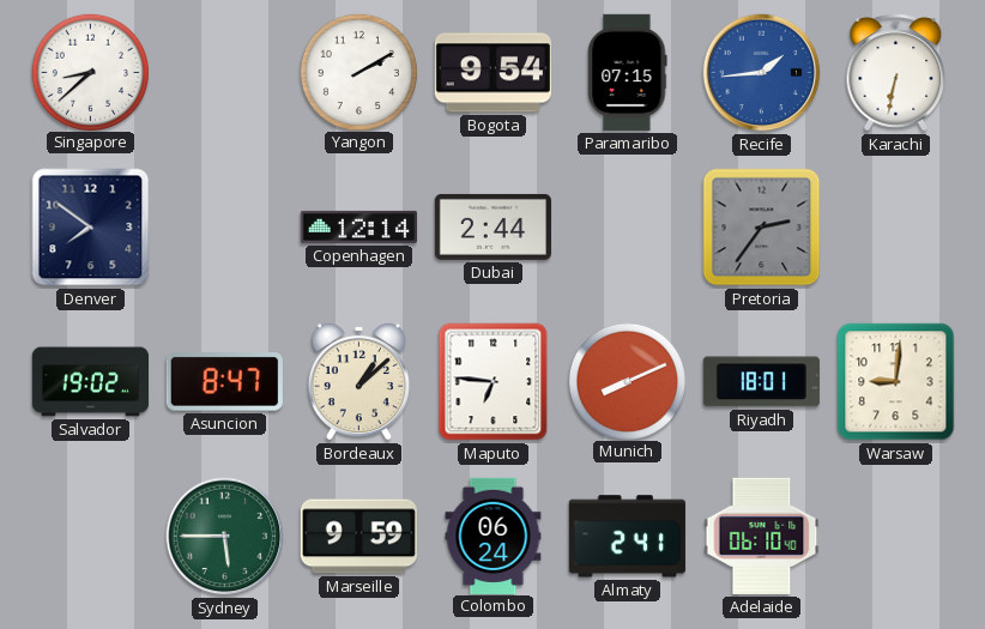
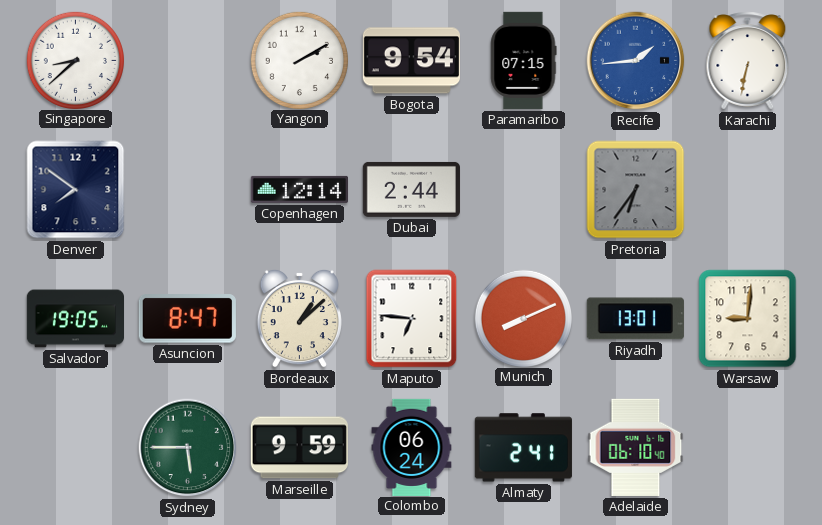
Pretoria: 2:36 -> 6:36
Salvador: 19:02 -> 19:05
Riyadh: 18:01 -> 13:01
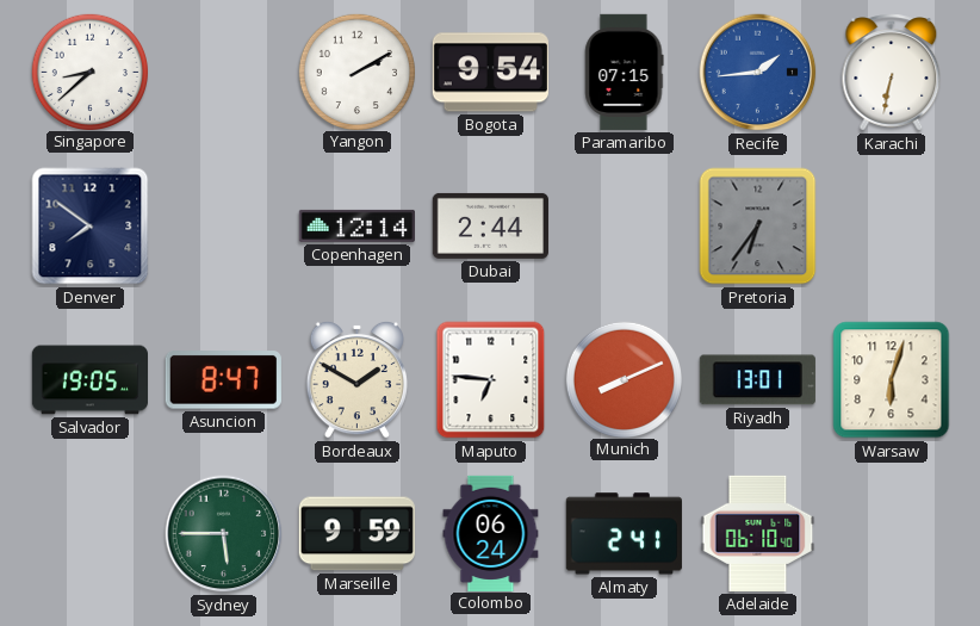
Bordeaux: 1:08 -> 1:50
Warsaw: 9:01 -> 6:03
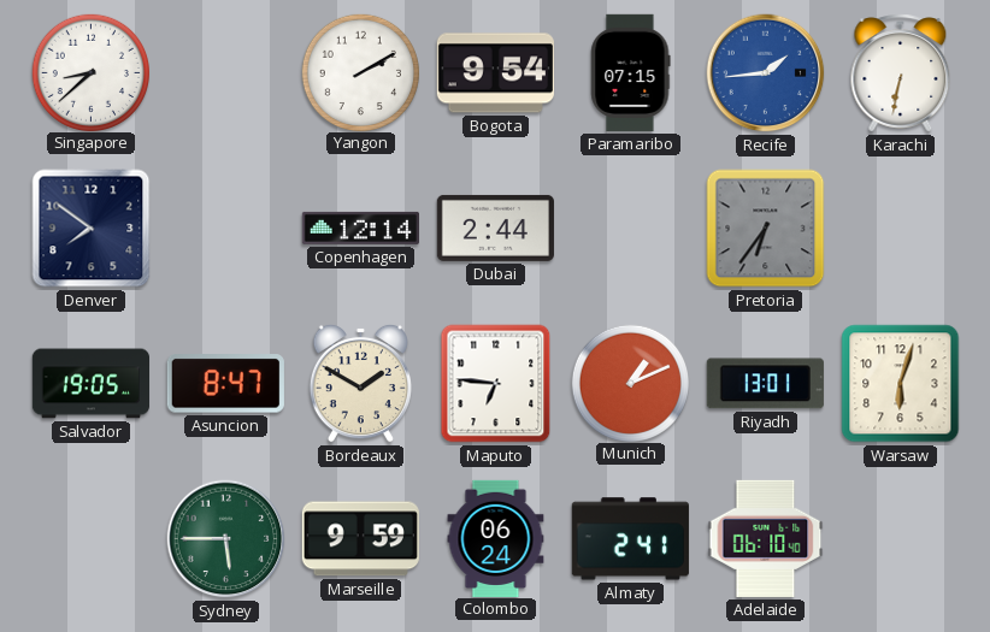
Munich: 8:11 -> 1:11
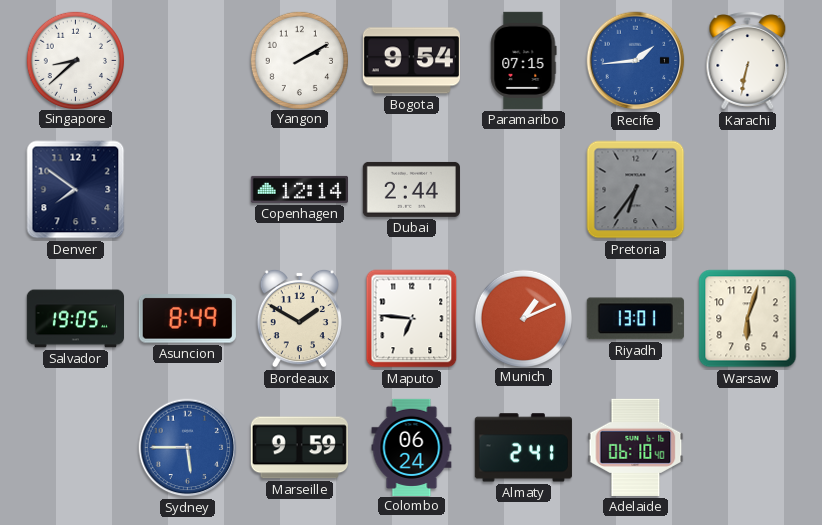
Asuncion: 8:47 -> 8:49
Sydney dial: green -> blue
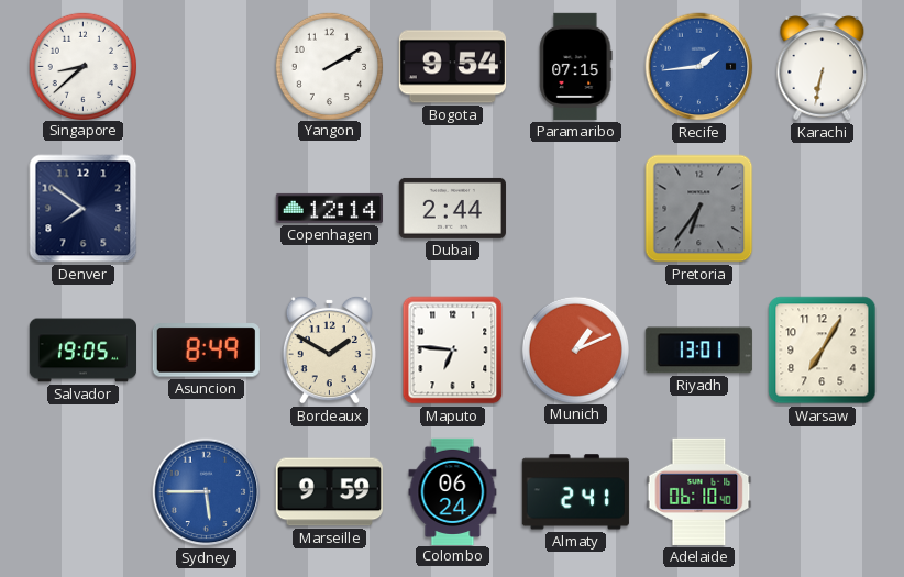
Warsaw: 6:03 -> 7:05
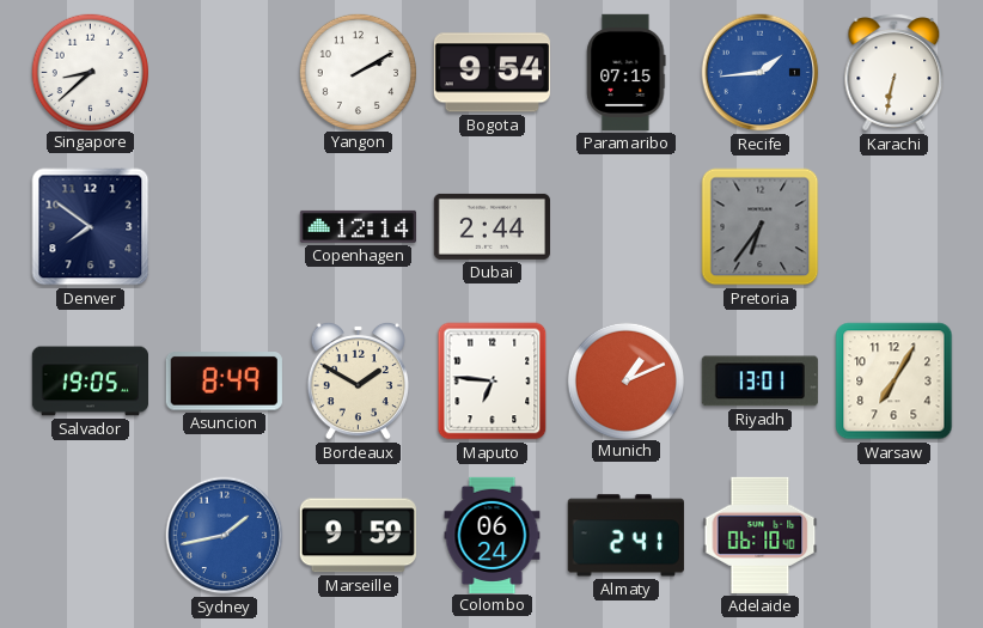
Sydney: 5:45 -> 1:43
